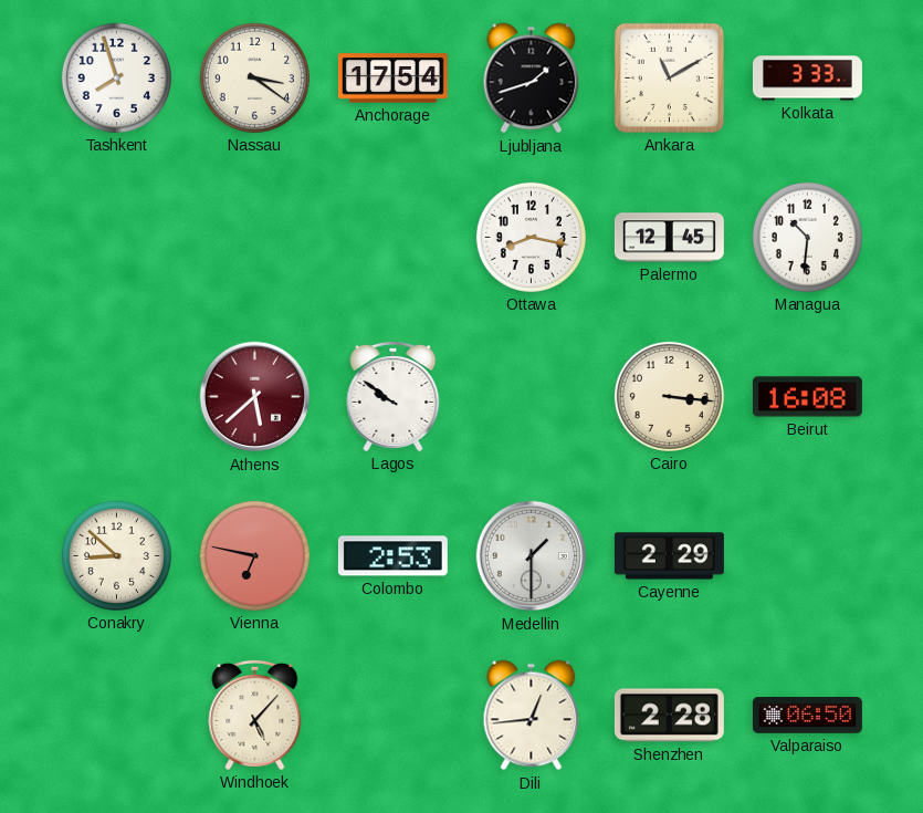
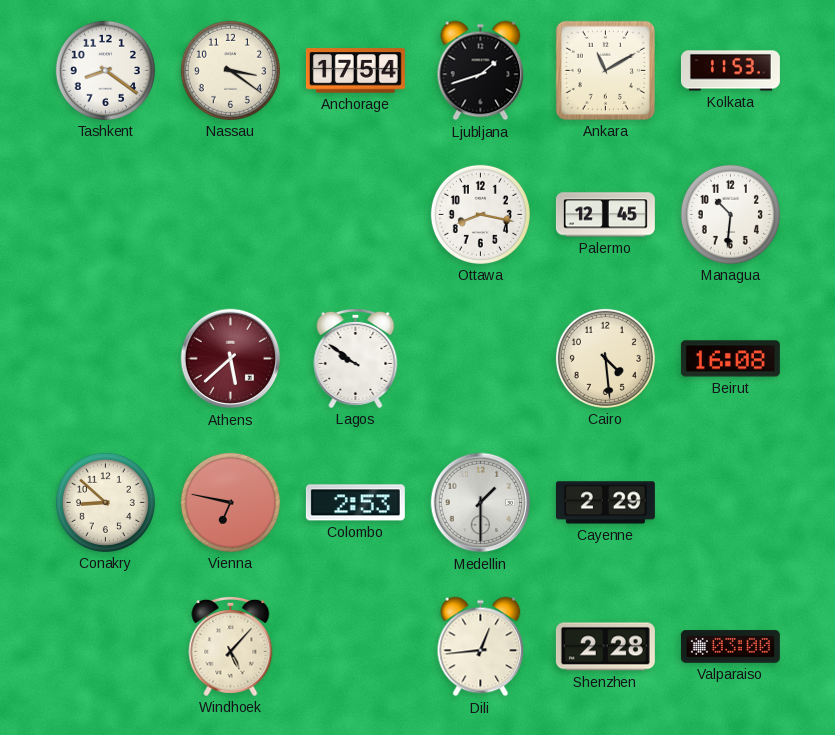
Tashkent: 7:57 -> 8:21
Kolkata: 3:33 -> 11:53
Cairo: 3:16 -> 4:29
Valparaiso: 06:50 -> 03:00
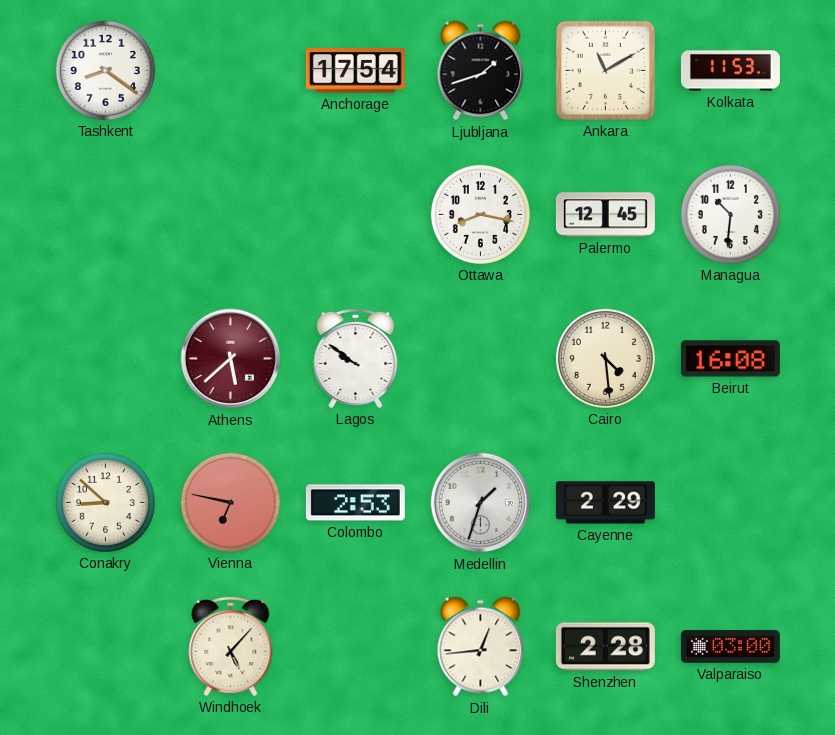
Nassau: 3:21 -> none
Medellin: 1:30 -> 1:33
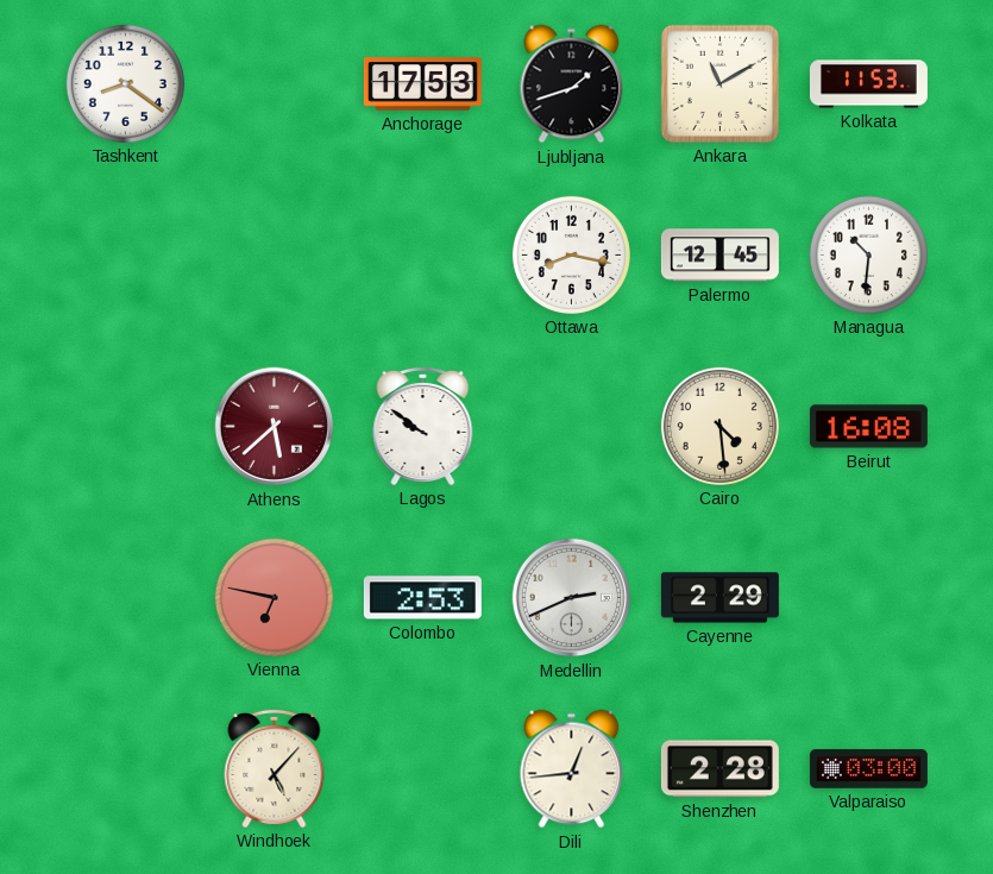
Anchorage: 17:54 -> 17:53
Conakry: 8:52 -> none
Medellin: 1:33 -> 2:41
